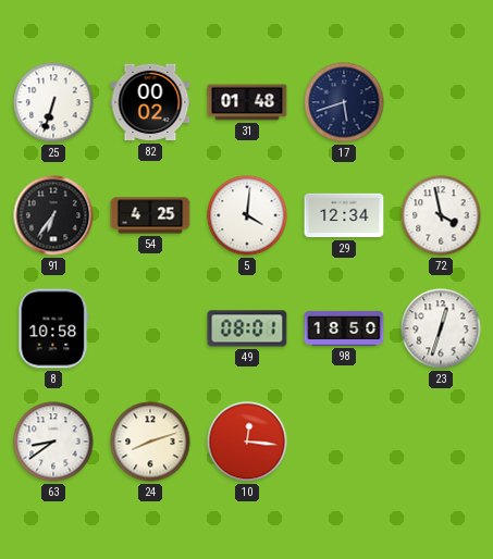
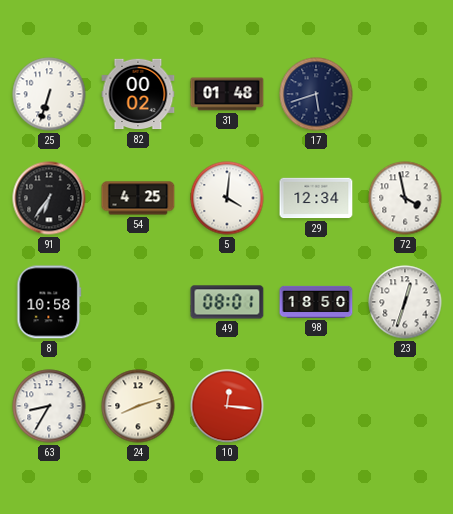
63: 8:39 -> 8:35
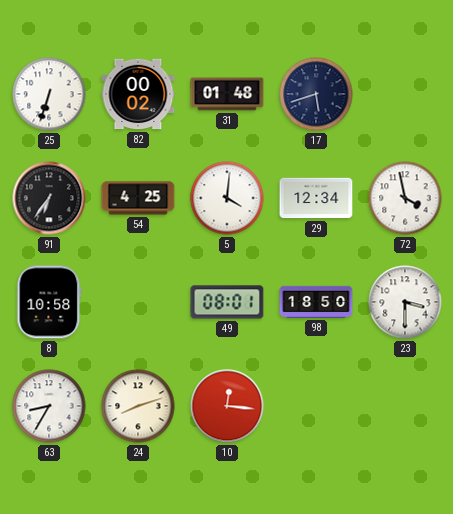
23: 12:33 -> 3:30
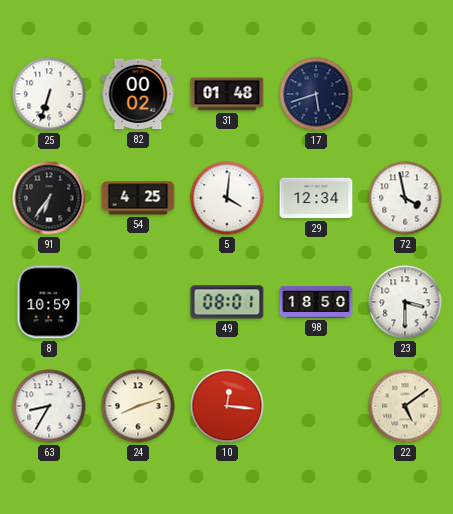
8: 10:58 -> 10:59
22: none -> 5:09
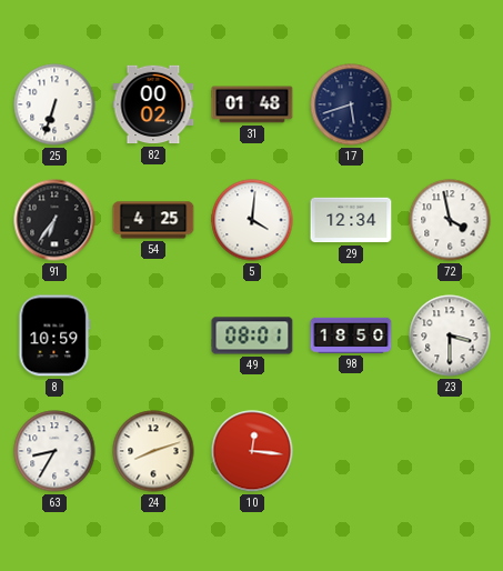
22: 5:09 -> none
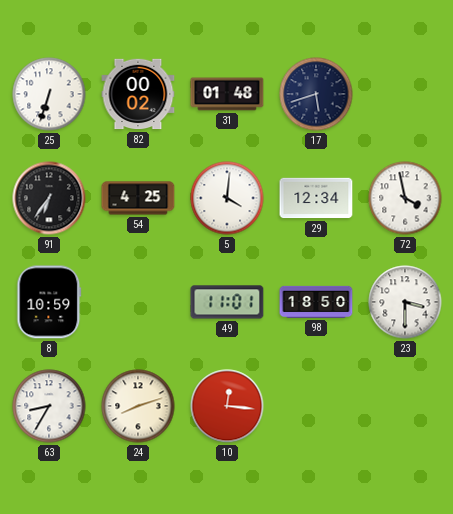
49: 08:01 -> 11:01
